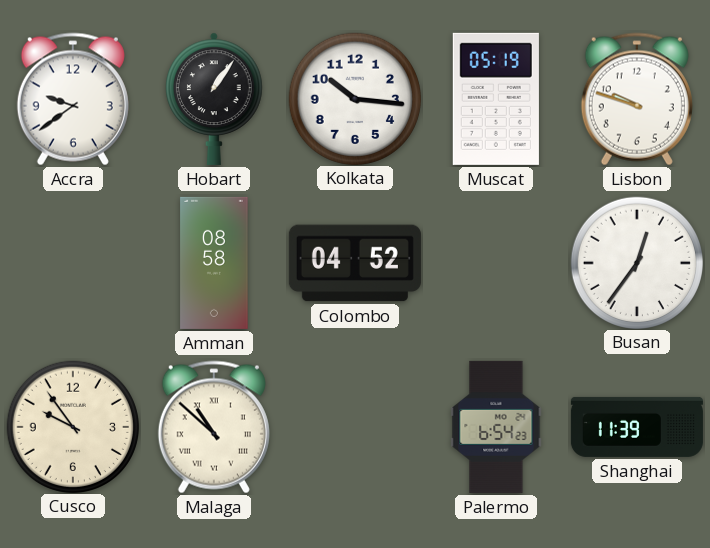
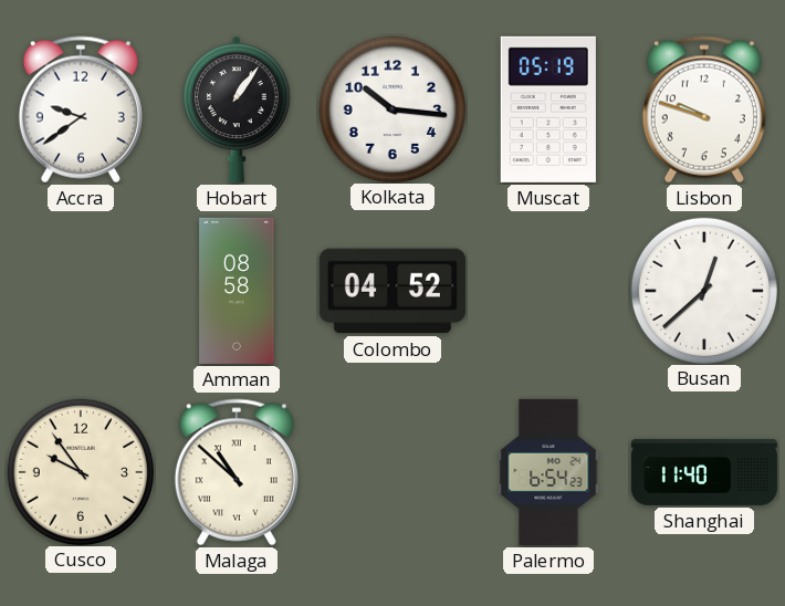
Busan: 12:36 -> 12:38
Shanghai: 11:39 -> 11:40
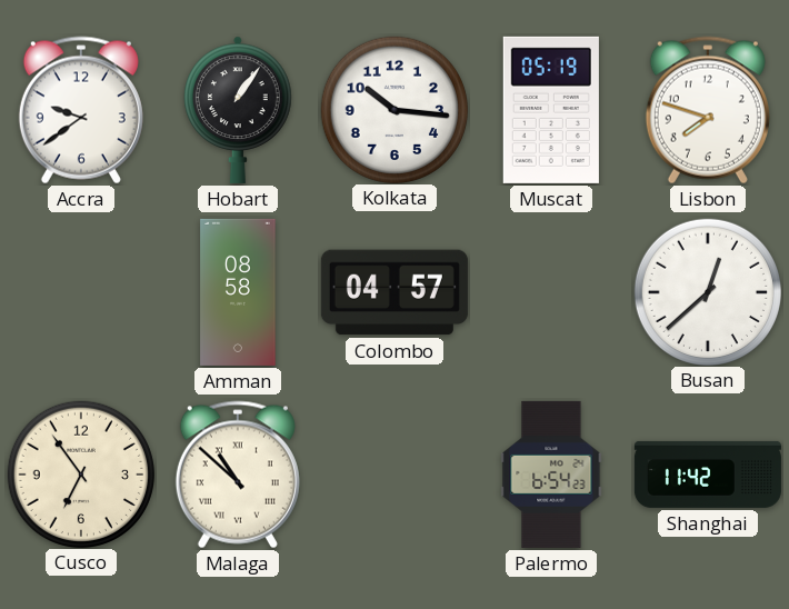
Lisbon: 9:48 -> 7:48
Colombo: 04:52 -> 04:57
Cusco: 9:54 -> 6:54
Shanghai: 11:40 -> 11:42
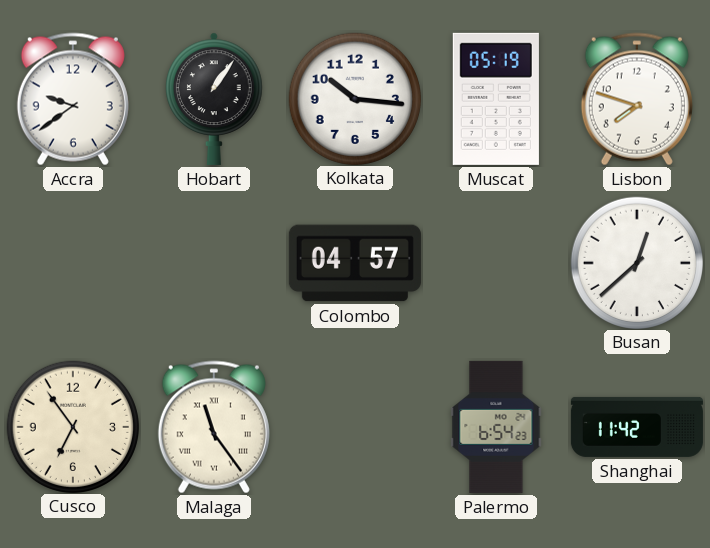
Amman: 08:58 -> none
Malaga: 10:52 -> 11:24
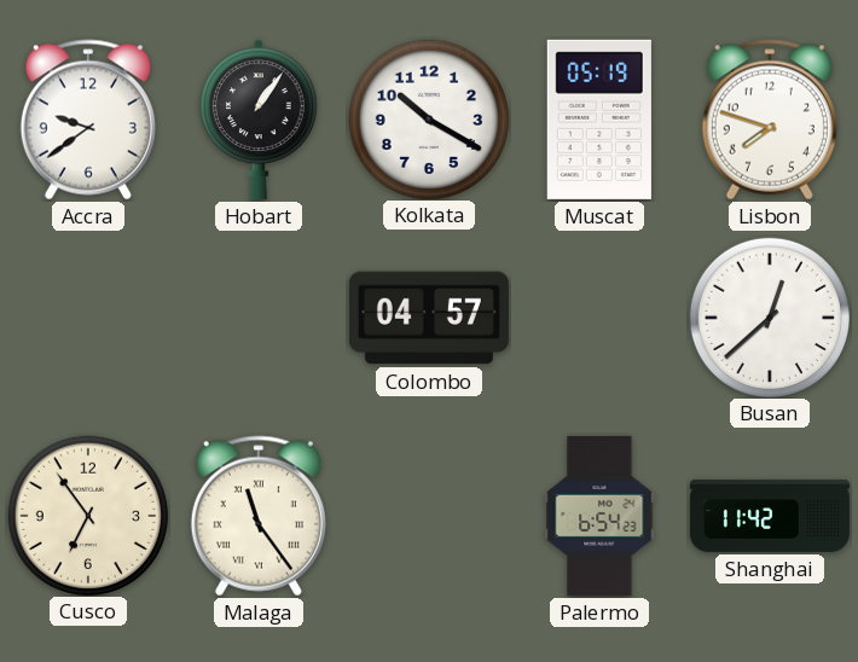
Kolkata: 10:16 -> 10:20
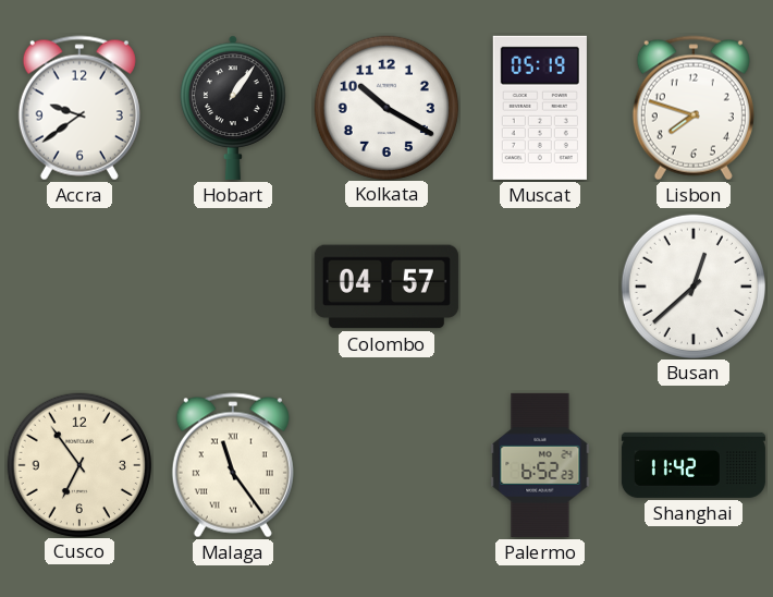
Palermo: 6:54 -> 6:52
